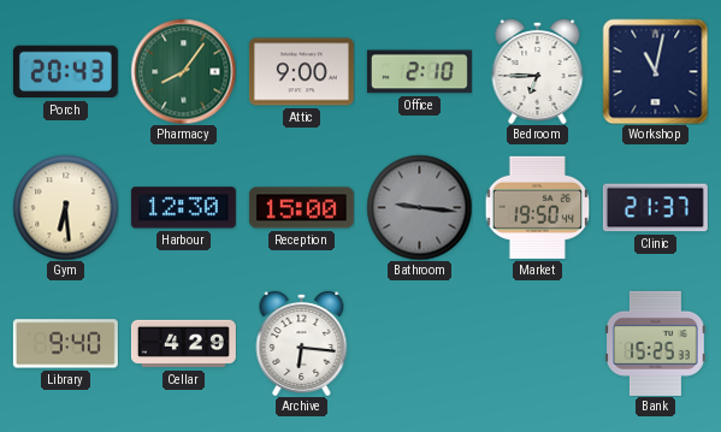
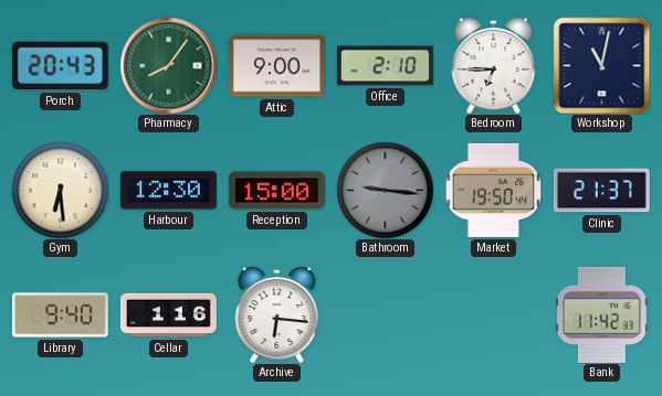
Cellar: 4:29 -> 1:16
Bank: 15:25 -> 11:42
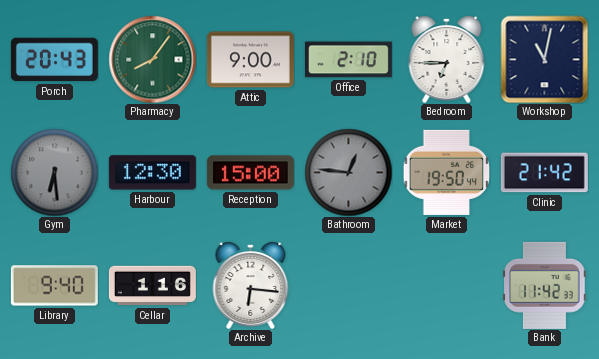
Gym dial: cream -> grey
Bathroom: 9:16 -> 12:46
Clinic: 21:37 -> 21:42
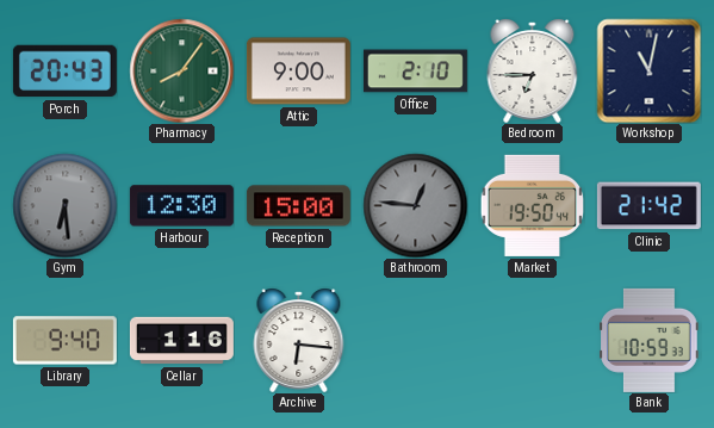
Bank: 11:42 -> 10:59
